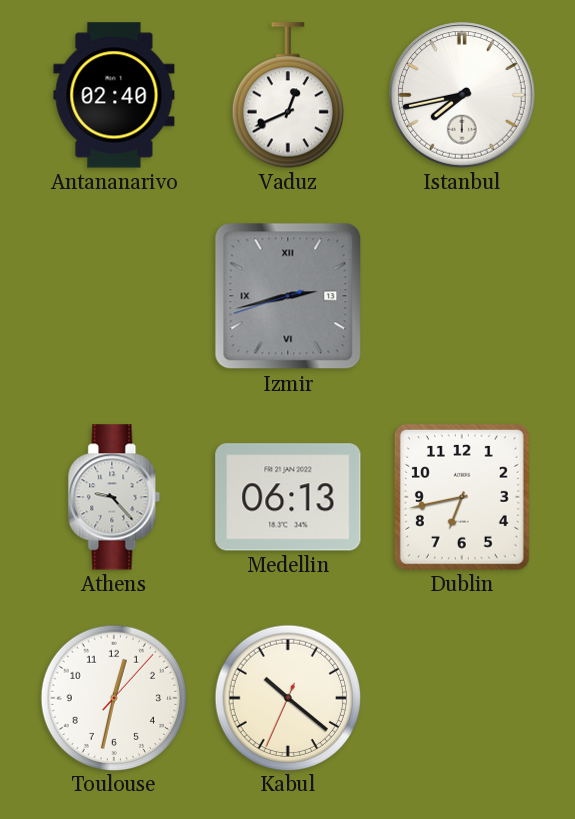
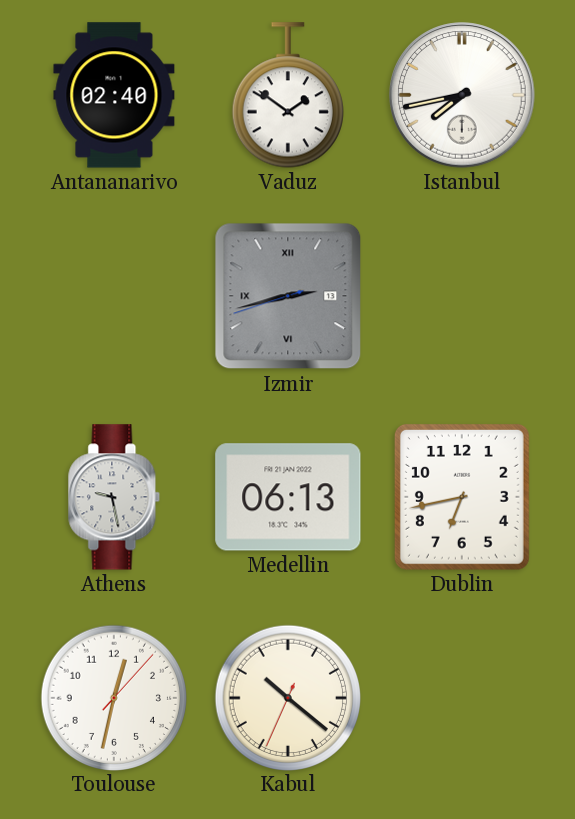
Vaduz: 12:41 -> 1:51
Athens: 9:23 -> 9:28
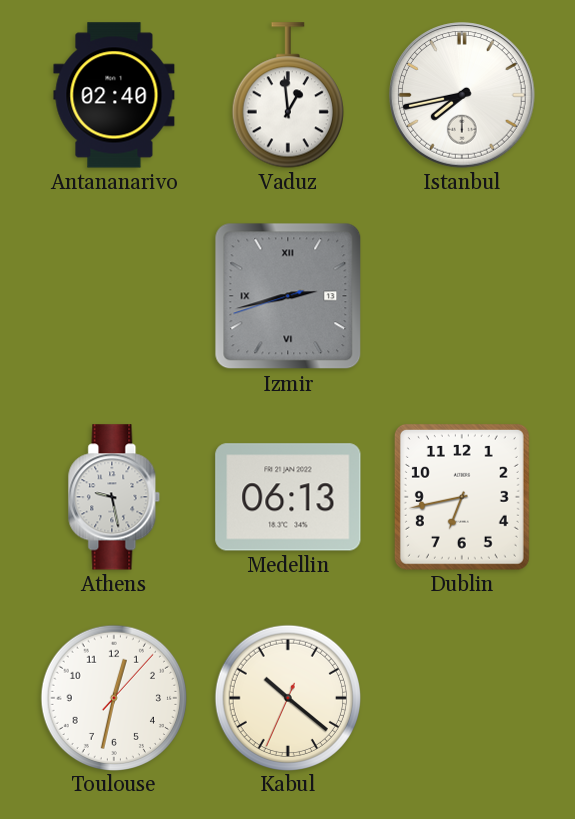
Vaduz: 1:51 -> 12:59
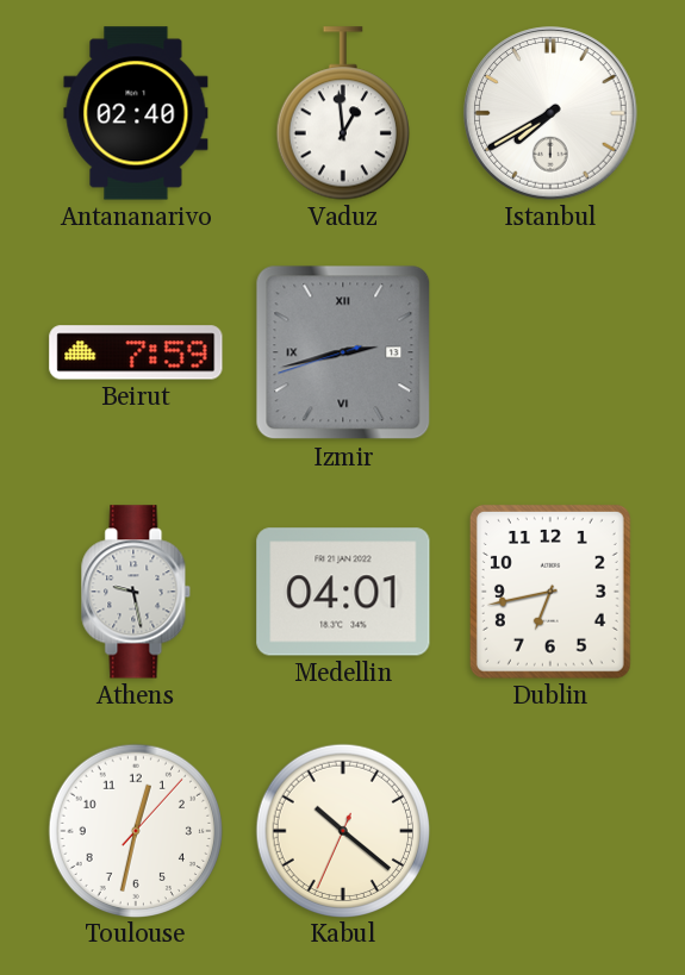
Istanbul: 7:43 -> 7:40
Beirut: none -> 7:59
Medellin: 06:13 -> 04:01
